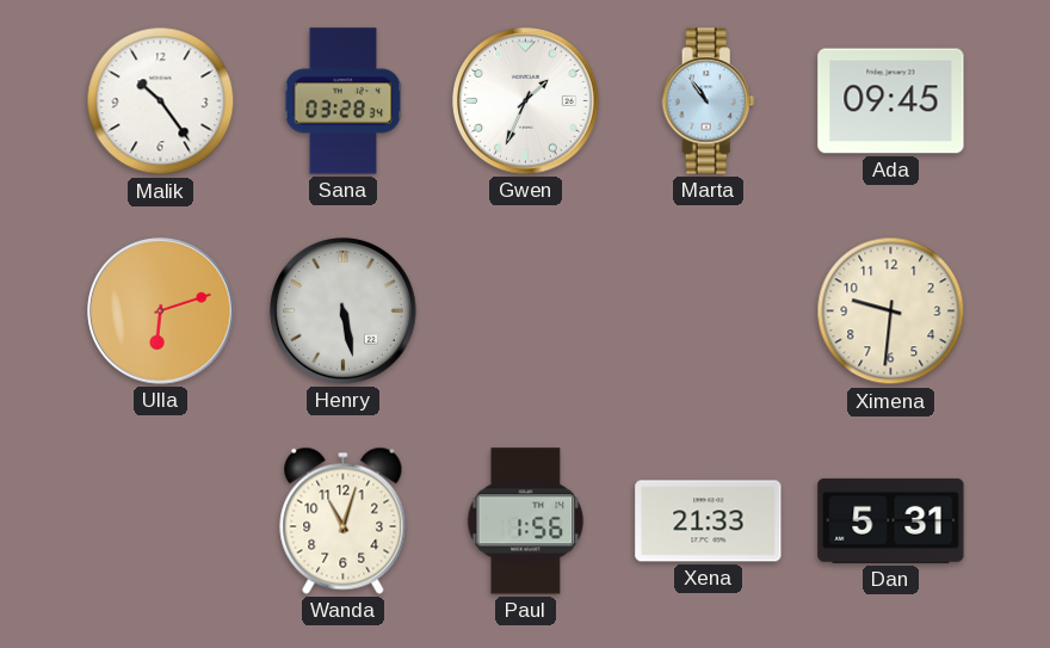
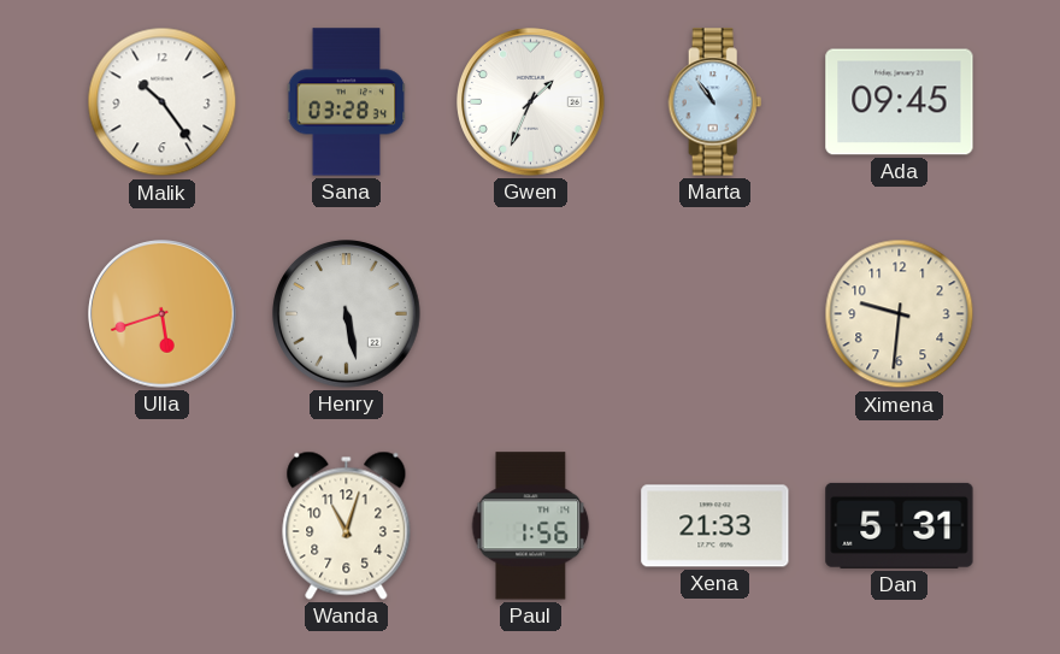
Ulla: 6:12 -> 5:42
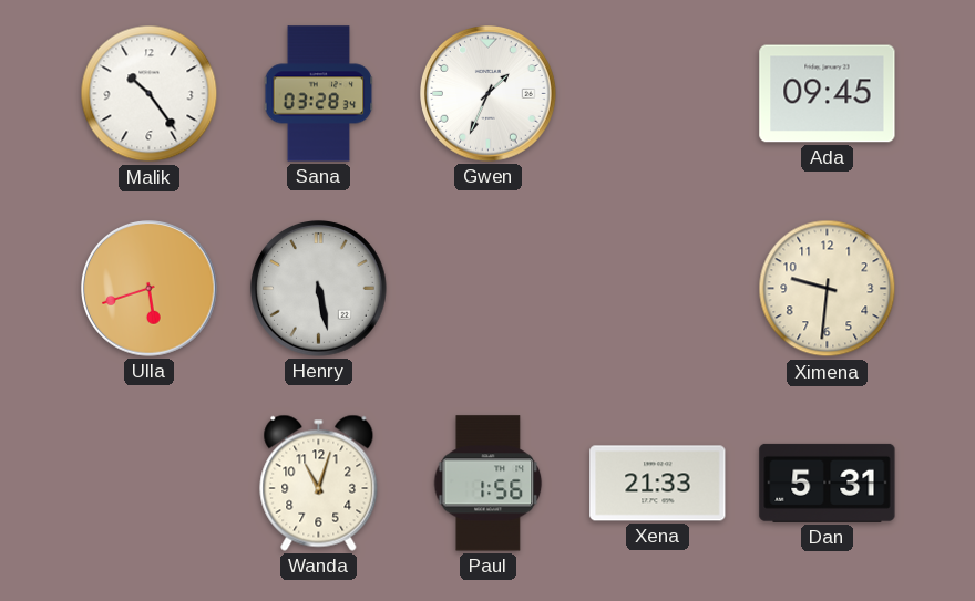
Marta: 10:54 -> none
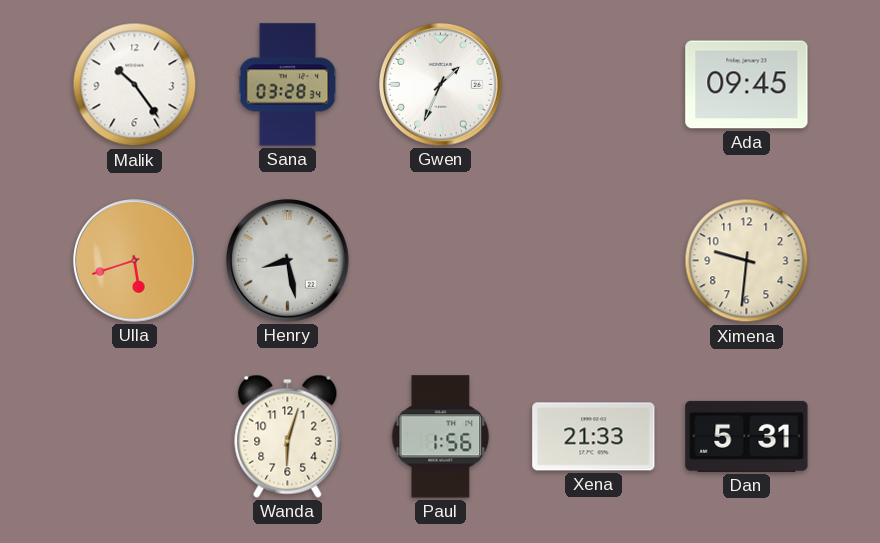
Henry: 5:28 -> 8:28
Wanda: 11:03 -> 6:03
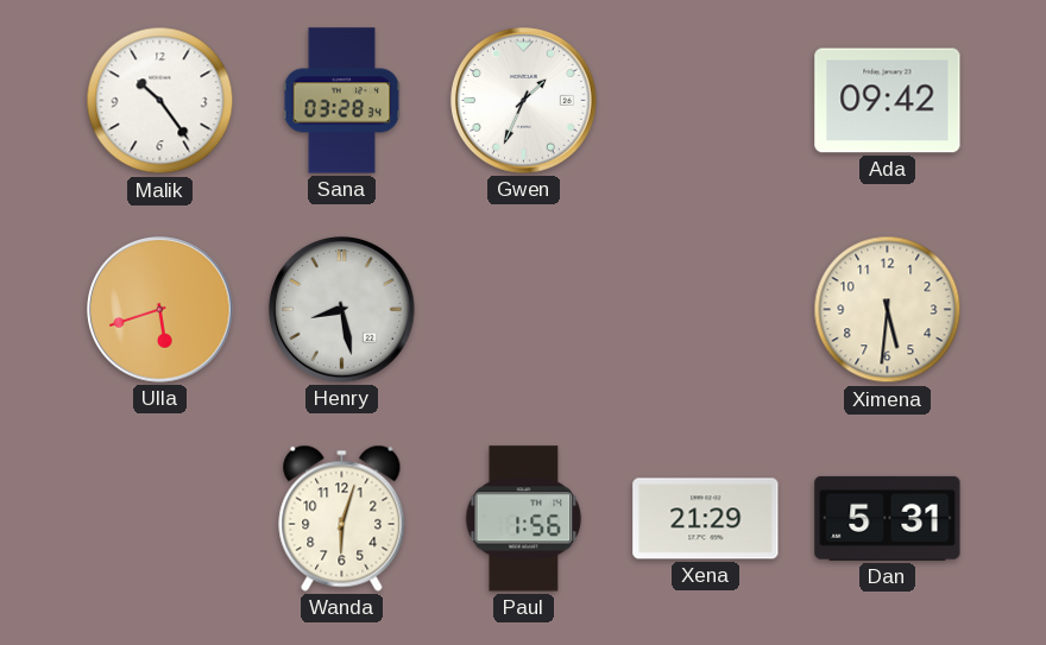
Ada: 09:45 -> 09:42
Ximena: 9:31 -> 5:31
Xena: 21:33 -> 21:29
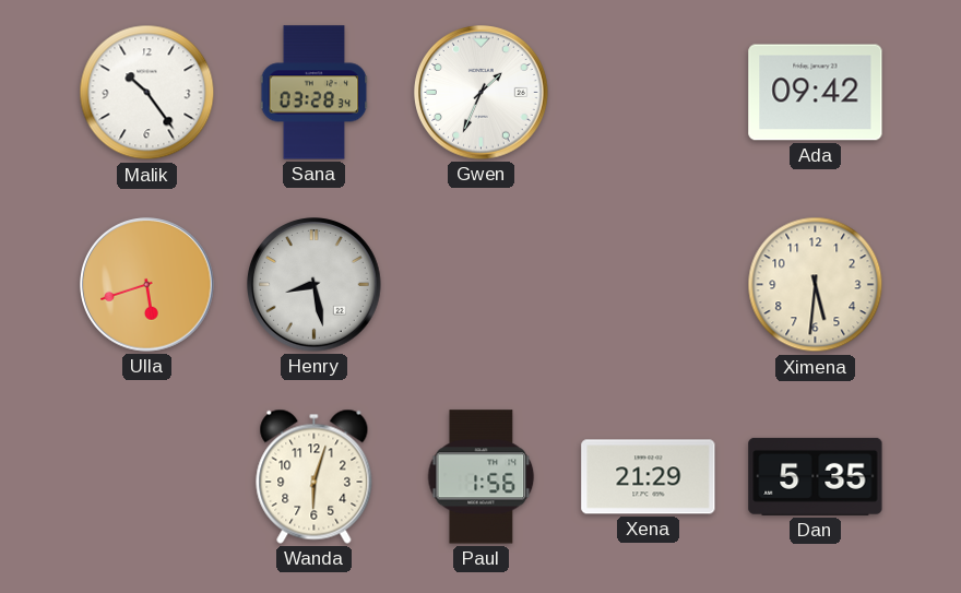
Dan: 5:31 -> 5:35
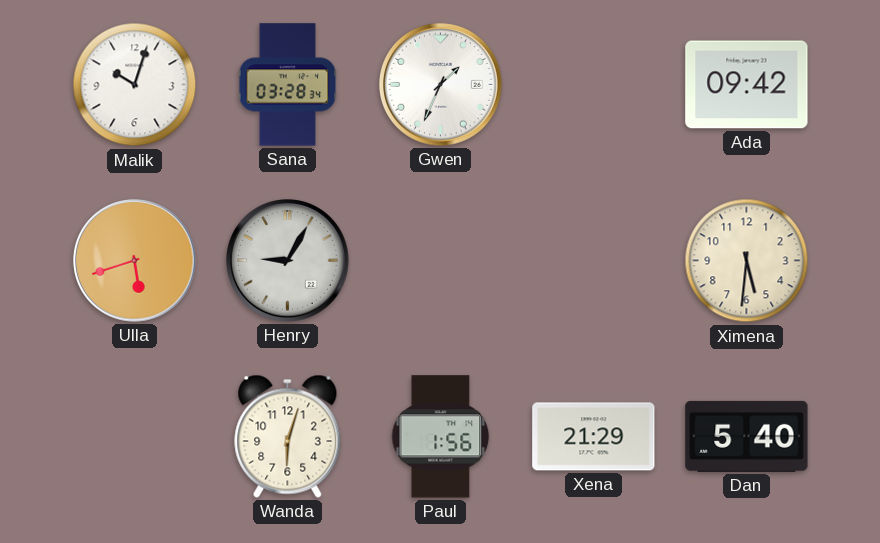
Malik: 10:24 -> 10:03
Henry: 8:28 -> 9:05
Dan: 5:35 -> 5:40
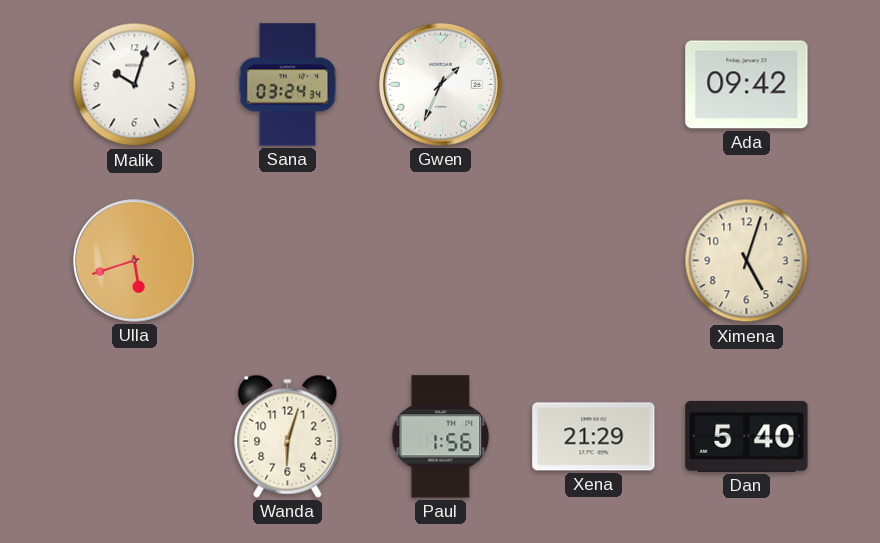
Sana: 03:28 -> 03:24
Henry: 9:05 -> none
Ximena: 5:31 -> 5:03
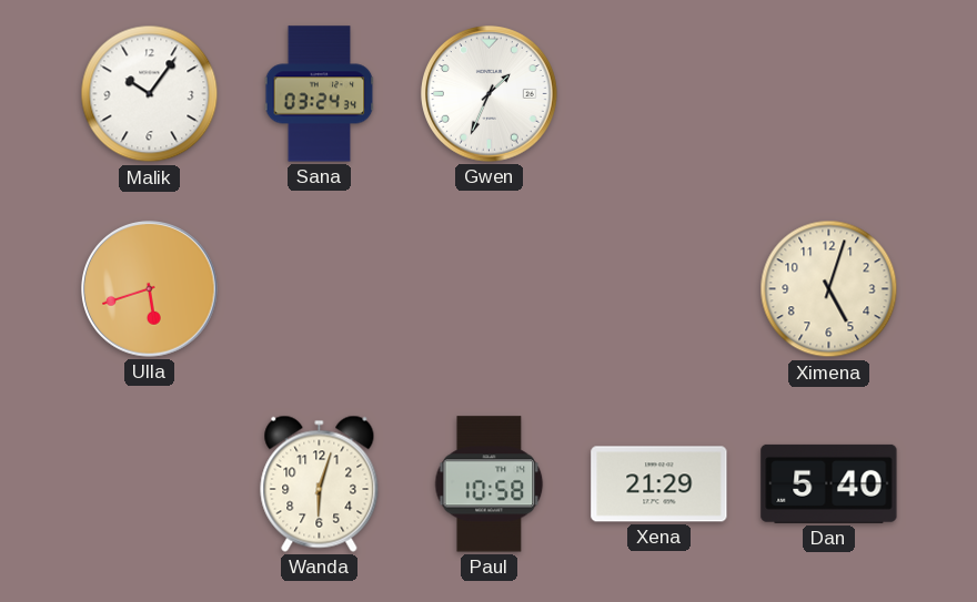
Malik: 10:03 -> 10:06
Ada: 09:42 -> none
Paul: 1:56 -> 10:58
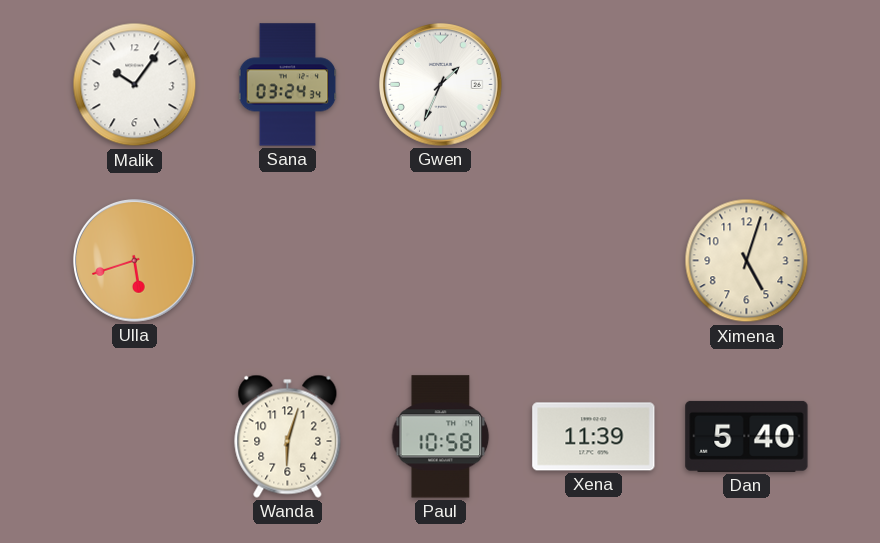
Xena: 21:29 -> 11:39
